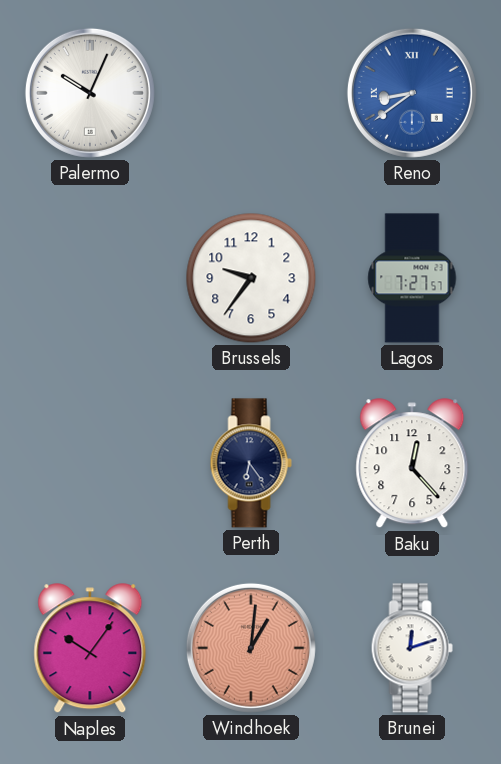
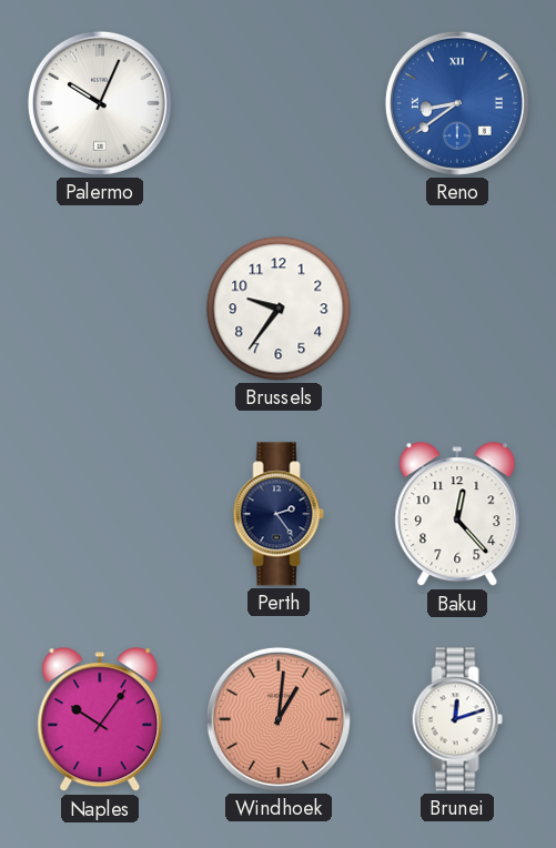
Lagos: 7:27 -> none
Perth: 6:24 -> 2:24
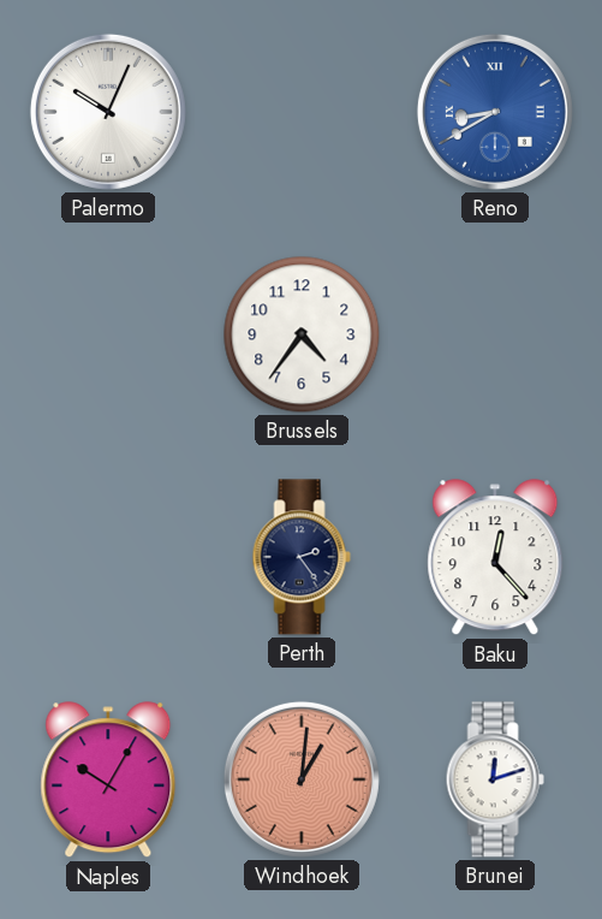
Reno: 8:39 -> 8:40
Brussels: 9:36 -> 4:36
Naples: 10:06 -> 10:05
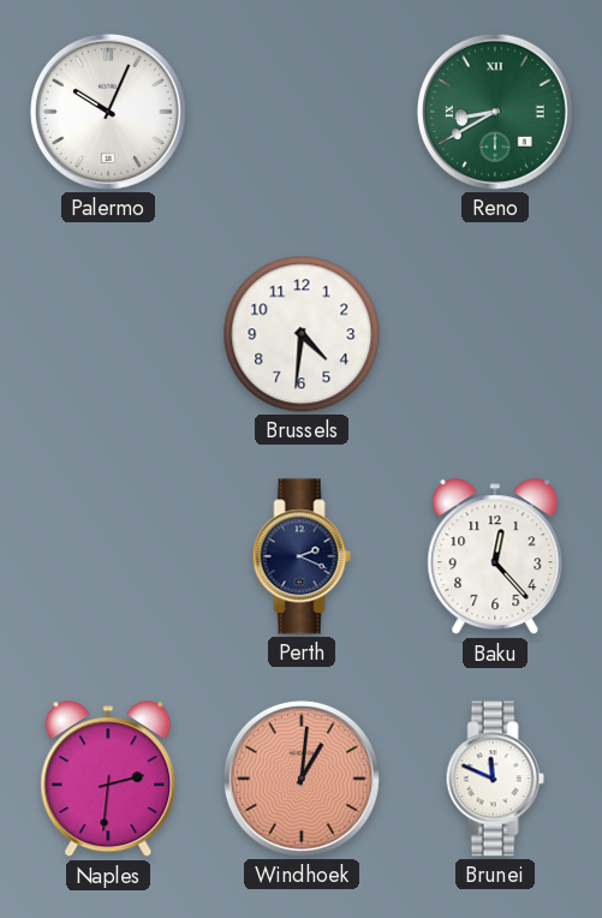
Reno dial: blue -> green
Brussels: 4:36 -> 4:31
Perth: 2:24 -> 2:19
Naples: 10:05 -> 2:31
Brunei: 12:12 -> 11:49
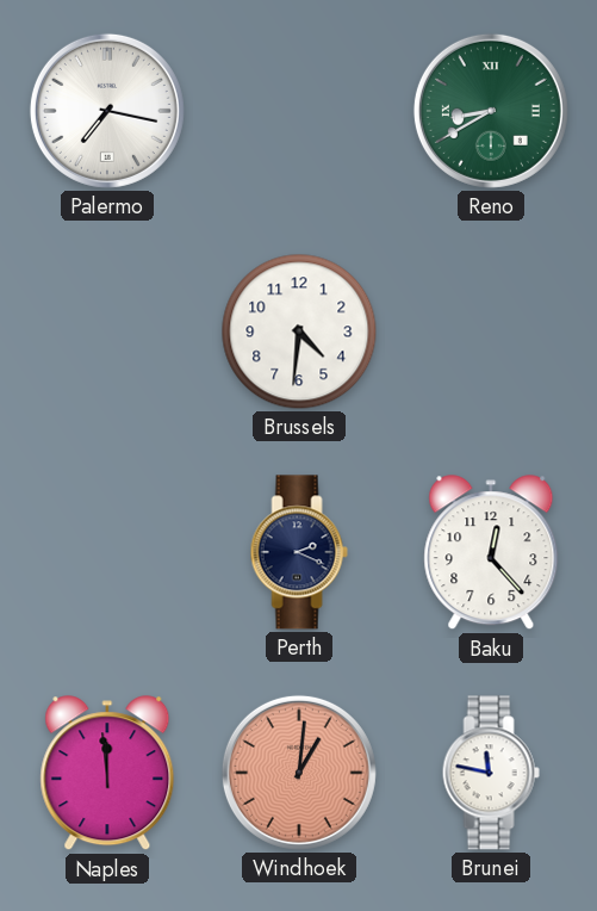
Palermo: 10:04 -> 7:17
Naples: 2:31 -> 11:59
Brunei: 11:49 -> 11:47
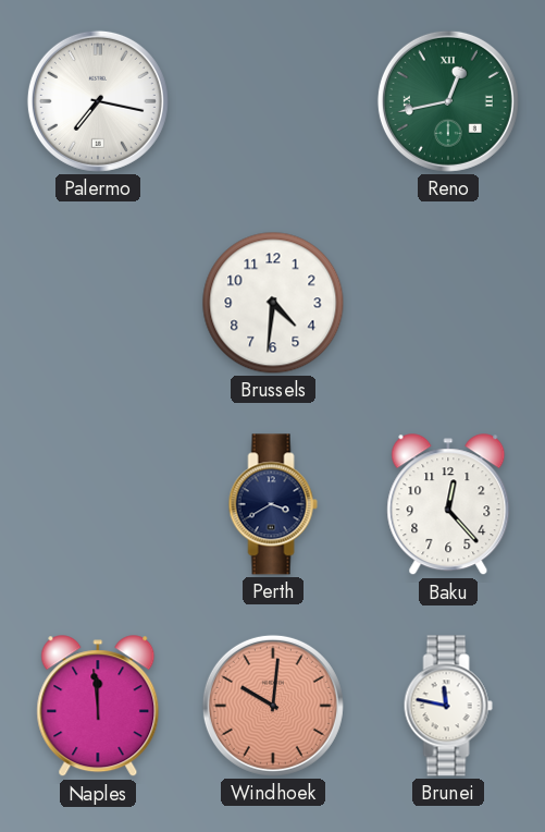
Reno: 8:40 -> 12:43
Perth: 2:19 -> 3:40
Windhoek: 1:01 -> 10:01
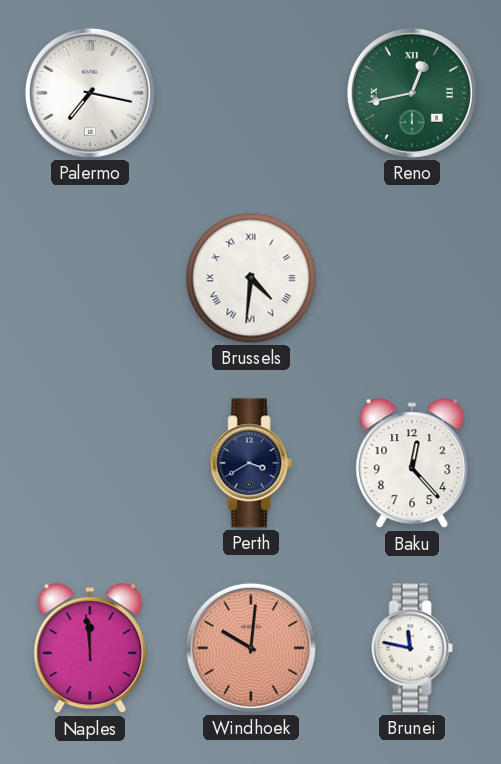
Brussels numerals: Arabic -> Roman
